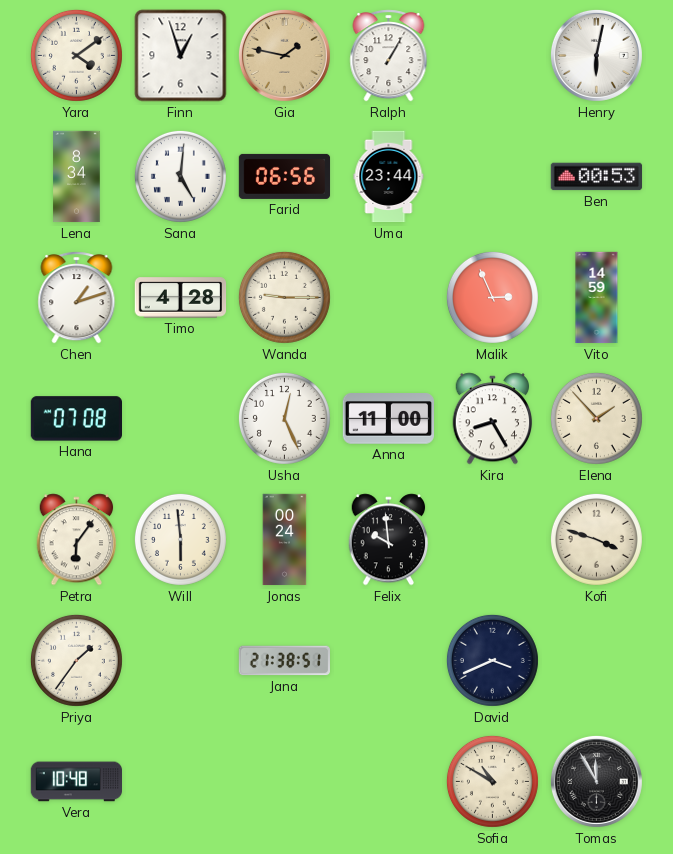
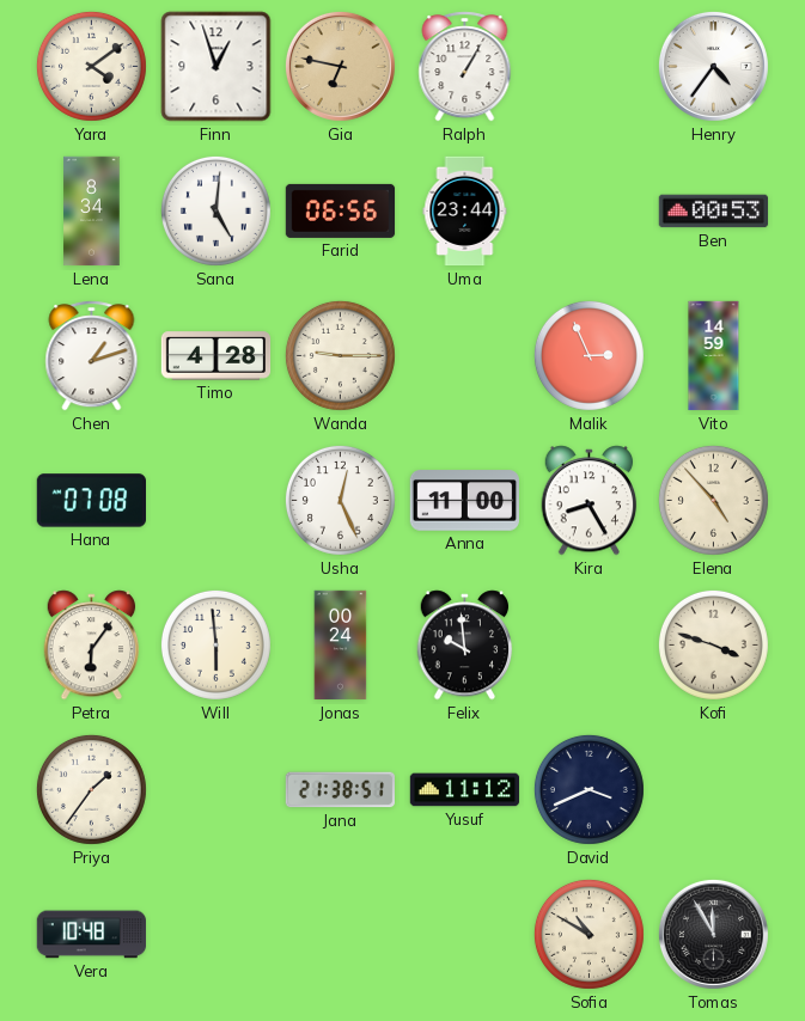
Gia: 1:47 -> 6:47
Henry: 6:02 -> 4:36
Elena: 1:53 -> 4:53
Yusuf: none -> 11:12
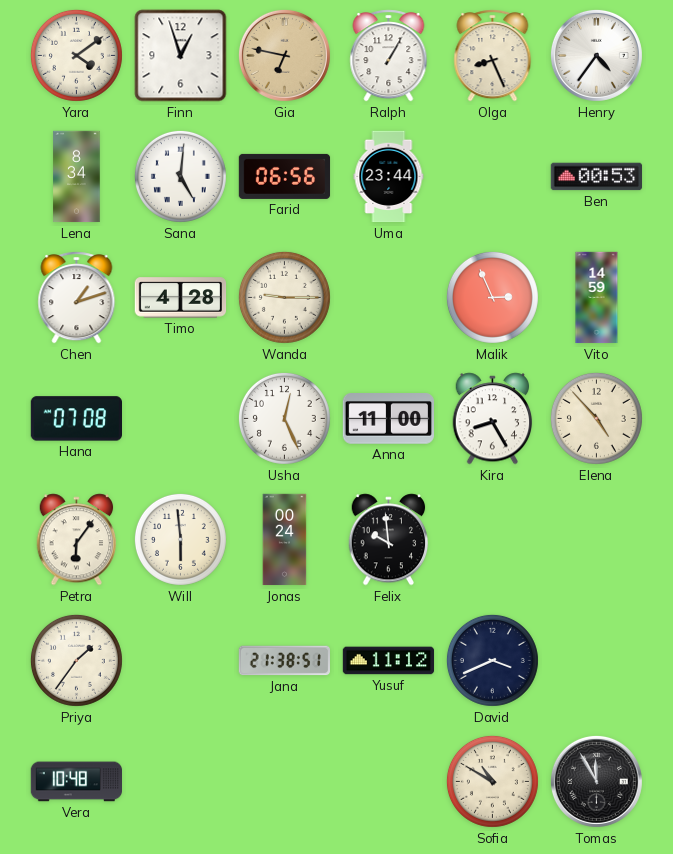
Olga: none -> 8:26
Kofi: 3:48 -> none
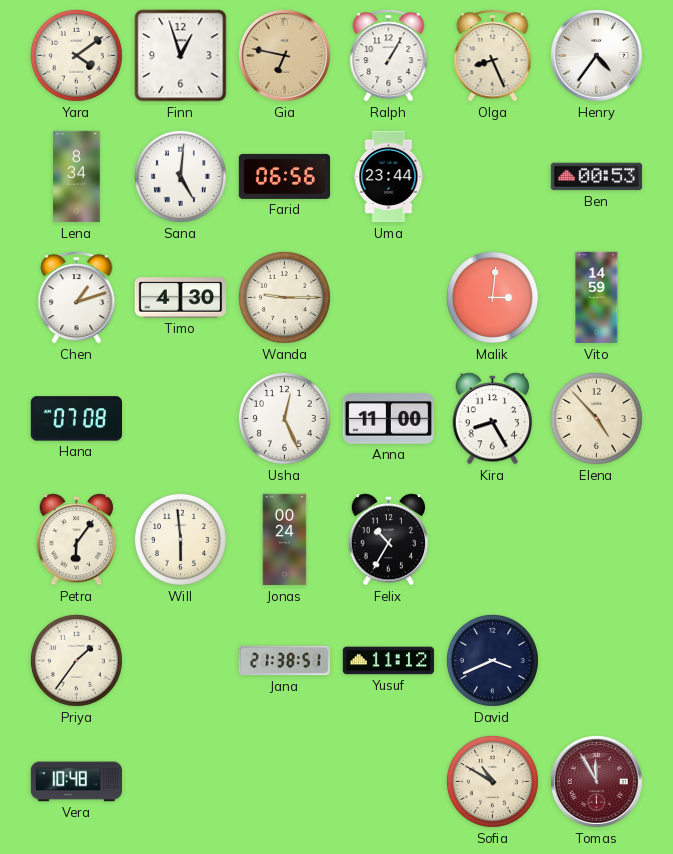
Timo: 4:28 -> 4:30
Malik: 2:56 -> 3:01
Felix: 9:59 -> 10:35
Tomas dial: black -> burgundy
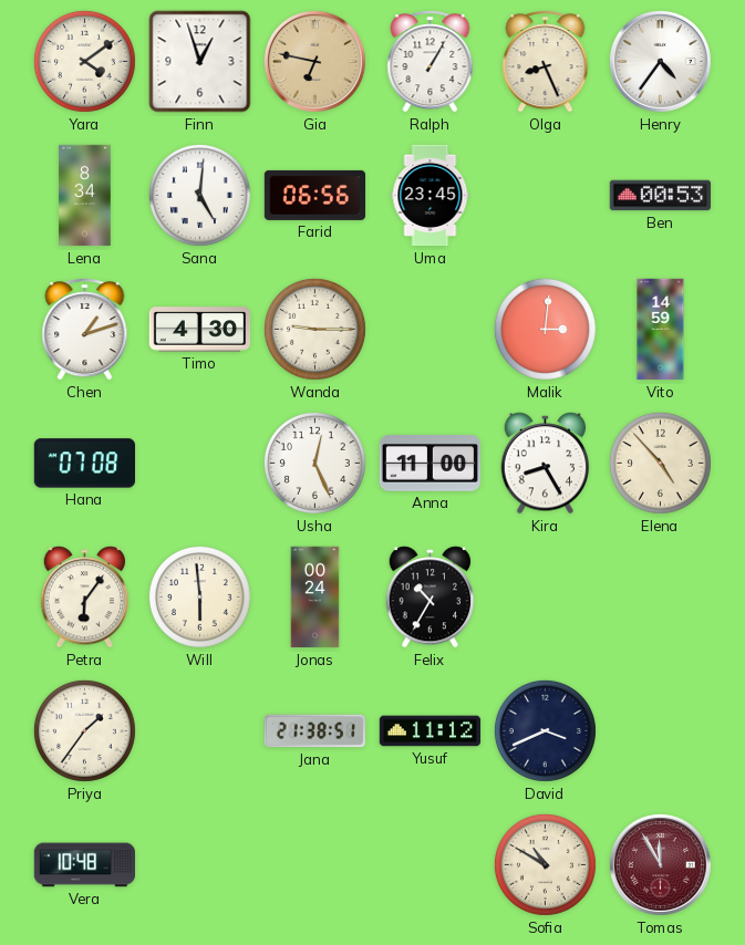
Uma: 23:44 -> 23:45
